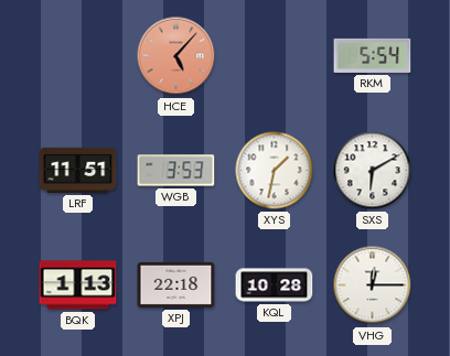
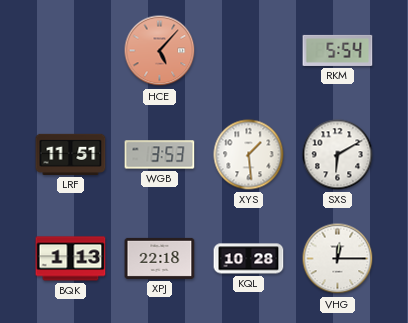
XYS: 1:32 -> 1:29
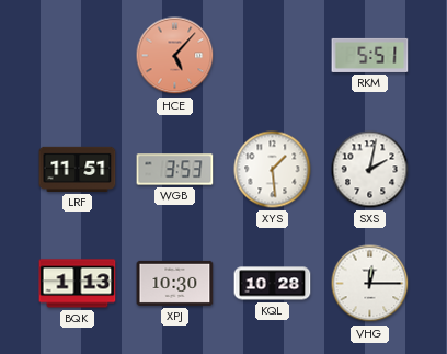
RKM: 5:54 -> 5:51
SXS: 6:10 -> 2:02
XPJ: 22:18 -> 10:30
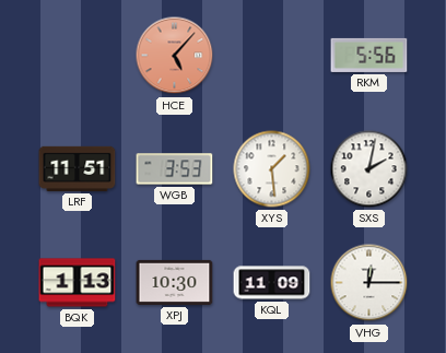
RKM: 5:51 -> 5:56
KQL: 10:28 -> 11:09
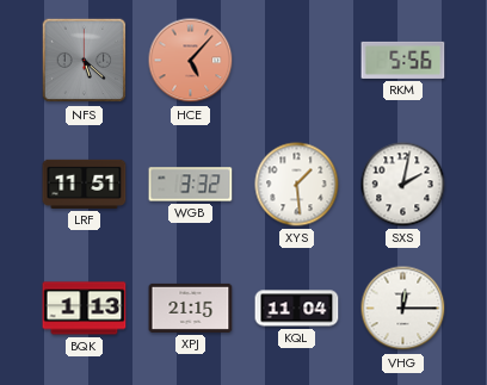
NFS: none -> 5:22
WGB: 3:53 -> 3:32
XPJ: 10:30 -> 21:15
KQL: 11:09 -> 11:04
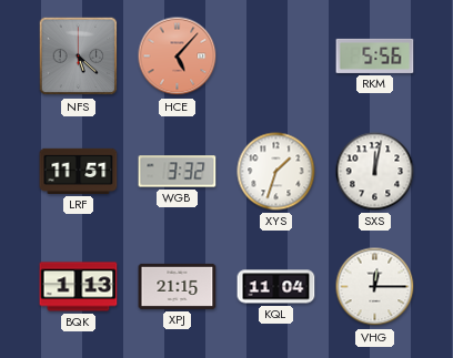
XYS: 1:29 -> 1:33
SXS: 2:02 -> 12:02
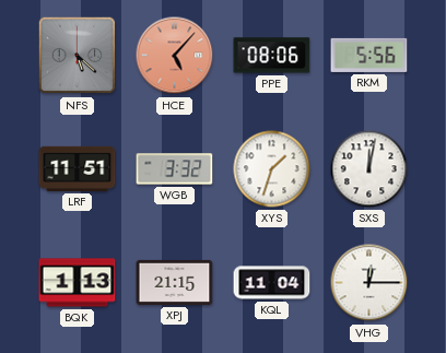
PPE: none -> 08:06
